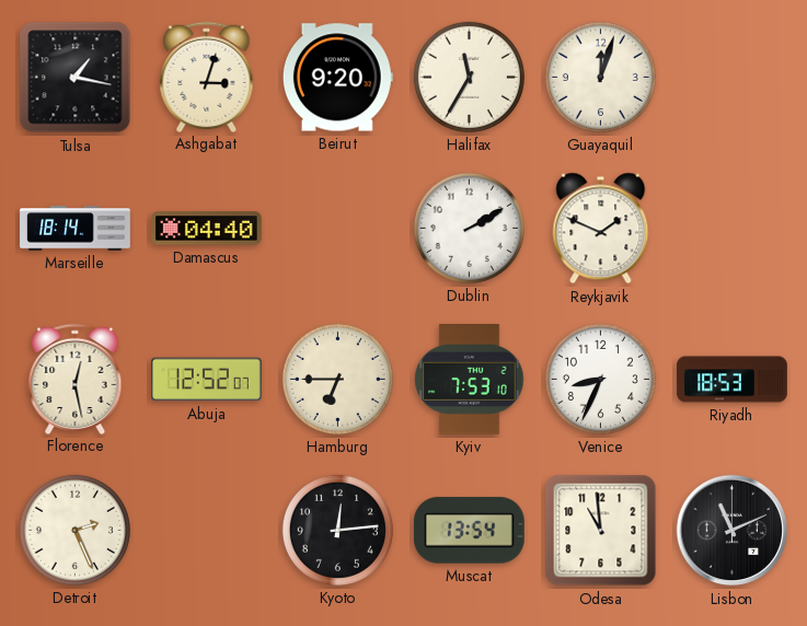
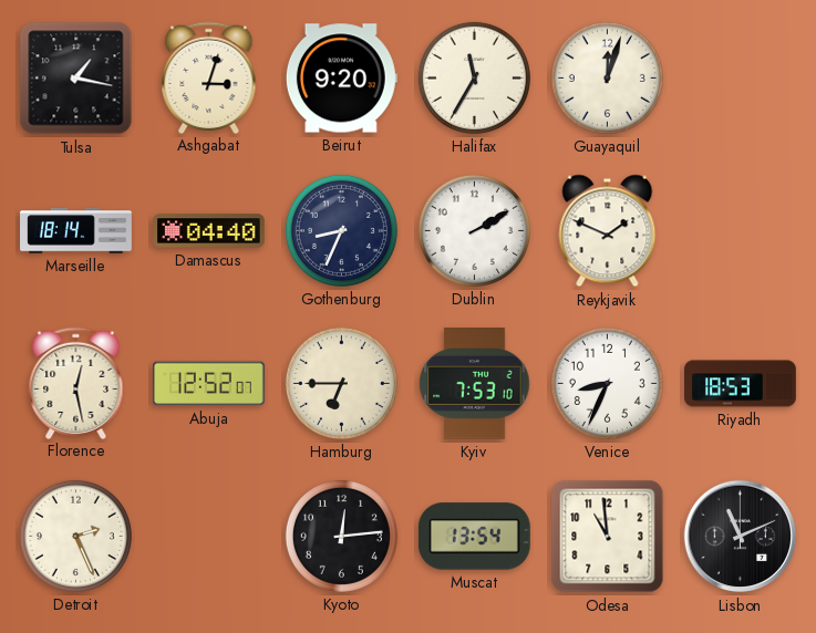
Gothenburg: none -> 8:34
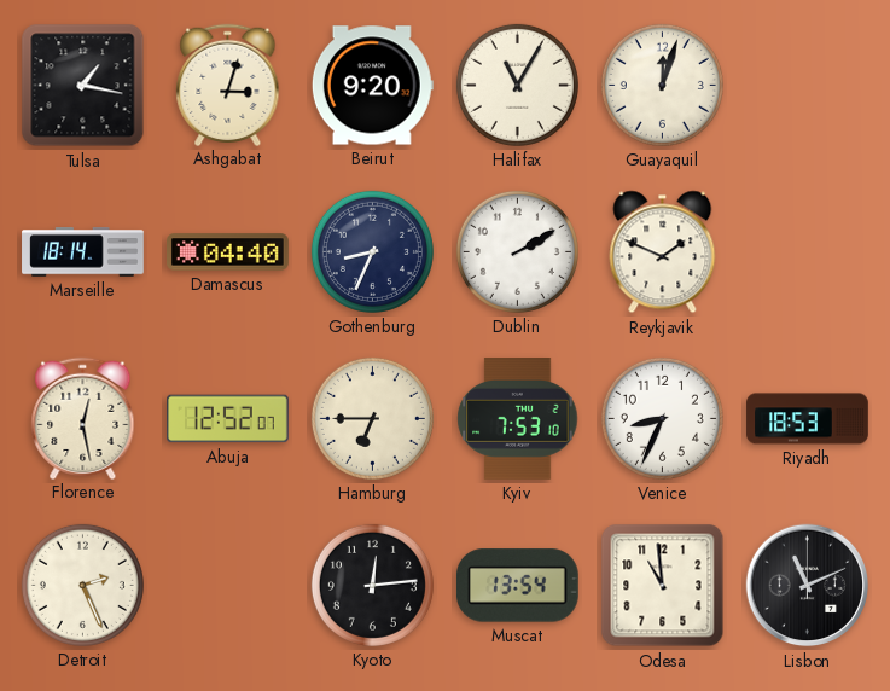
Halifax: 11:35 -> 11:05
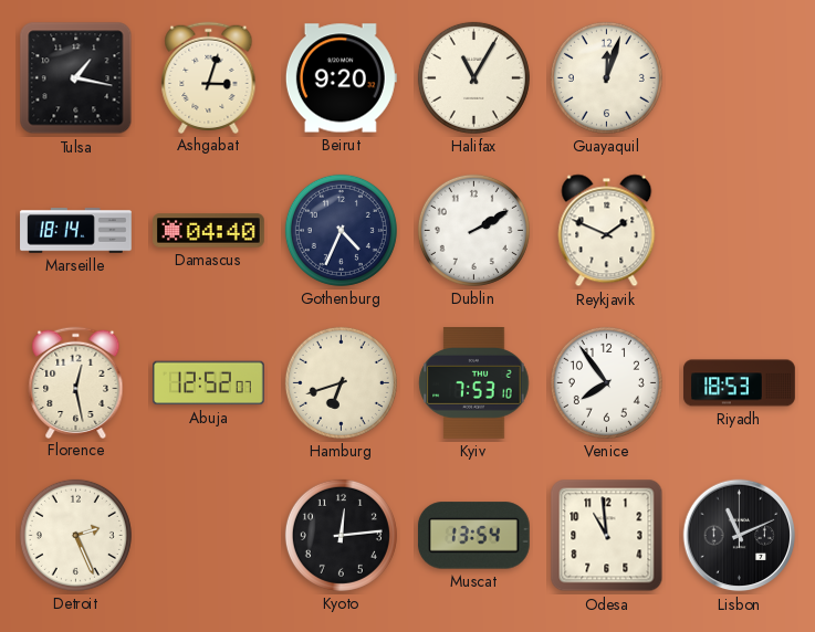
Gothenburg: 8:34 -> 4:34
Hamburg: 6:45 -> 6:42
Venice: 8:34 -> 7:54
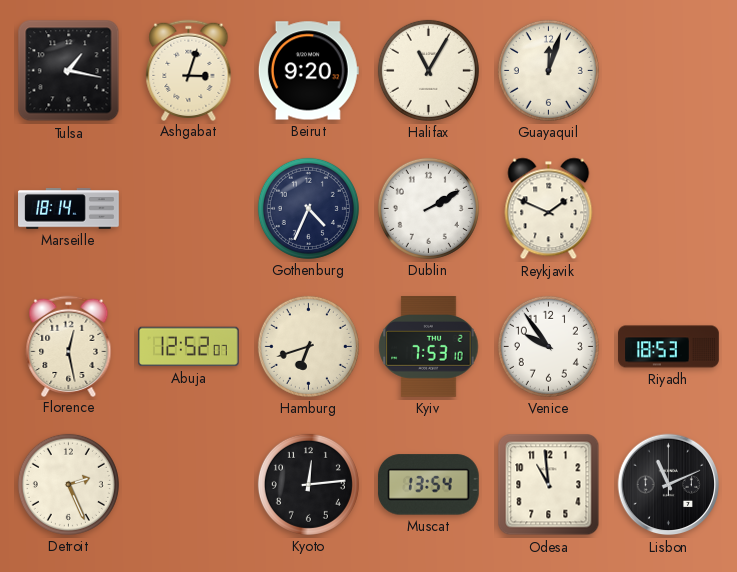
Damascus: 04:40 -> none
Venice: 7:54 -> 9:54
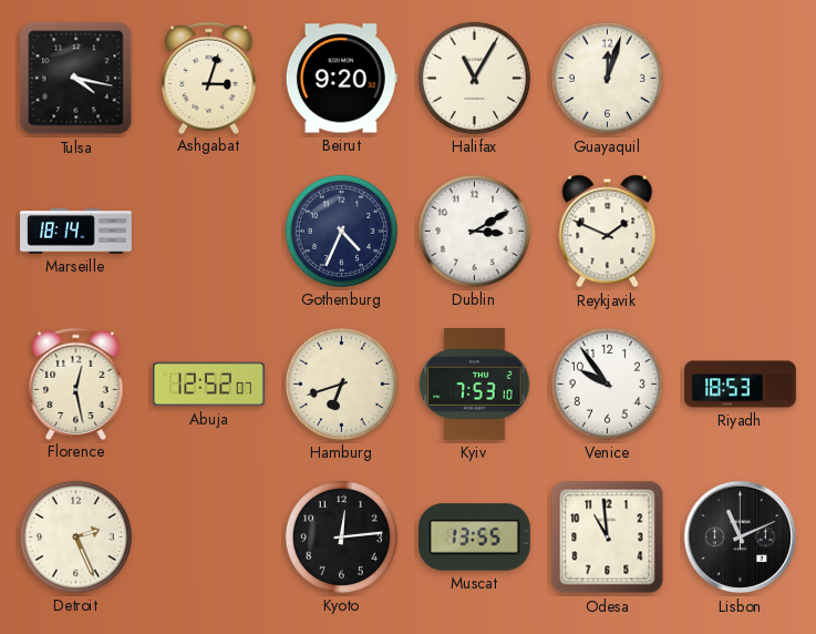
Tulsa: 1:17 -> 4:17
Dublin: 2:10 -> 3:10
Muscat: 13:54 -> 13:55
